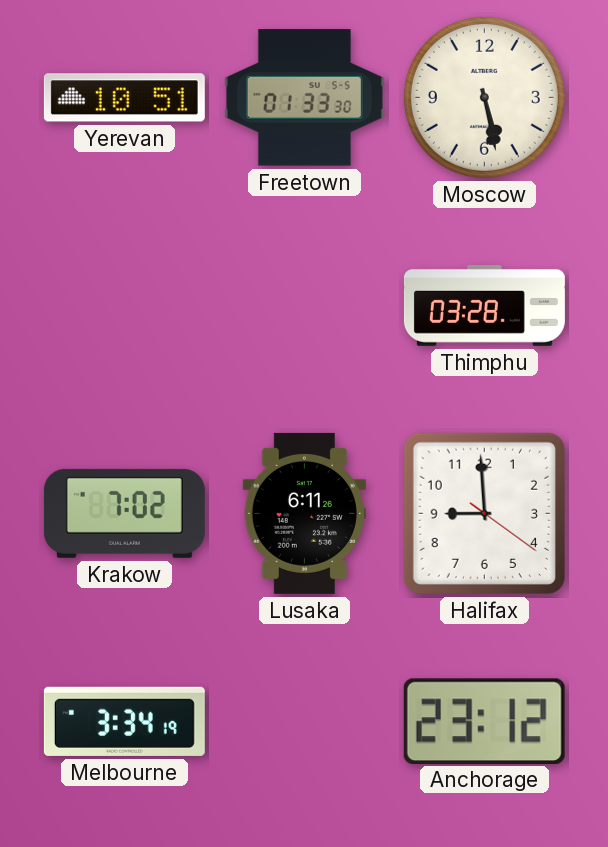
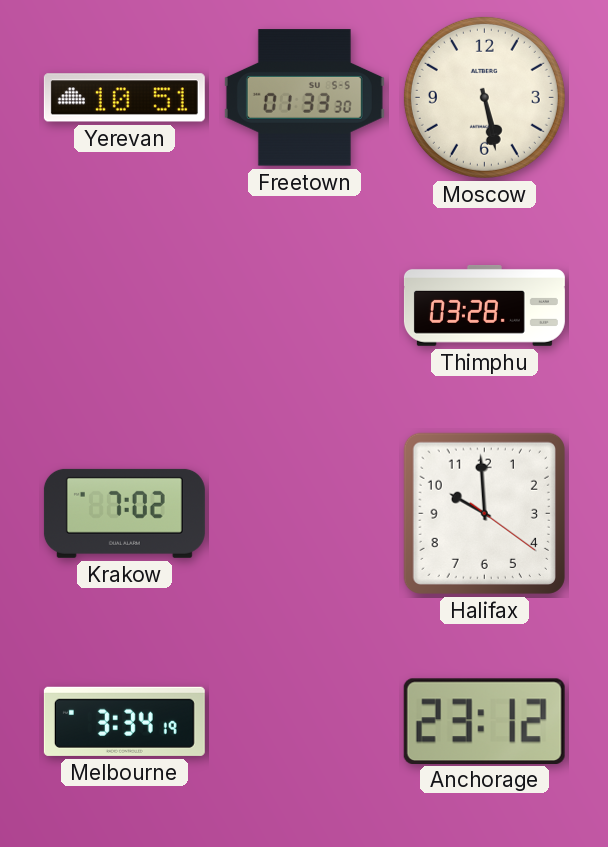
Lusaka: 6:11 -> none
Halifax: 8:59 -> 9:59
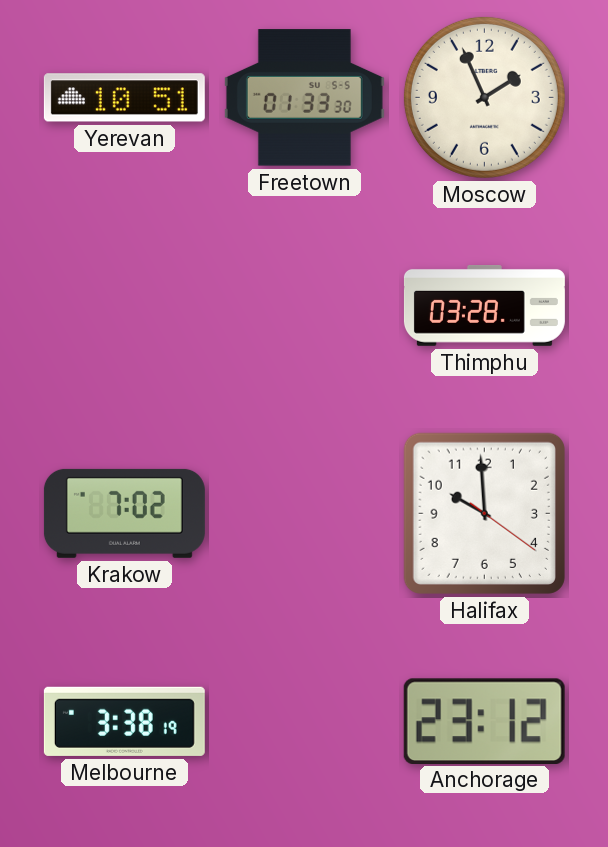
Moscow: 5:28 -> 1:56
Melbourne: 3:34 -> 3:38
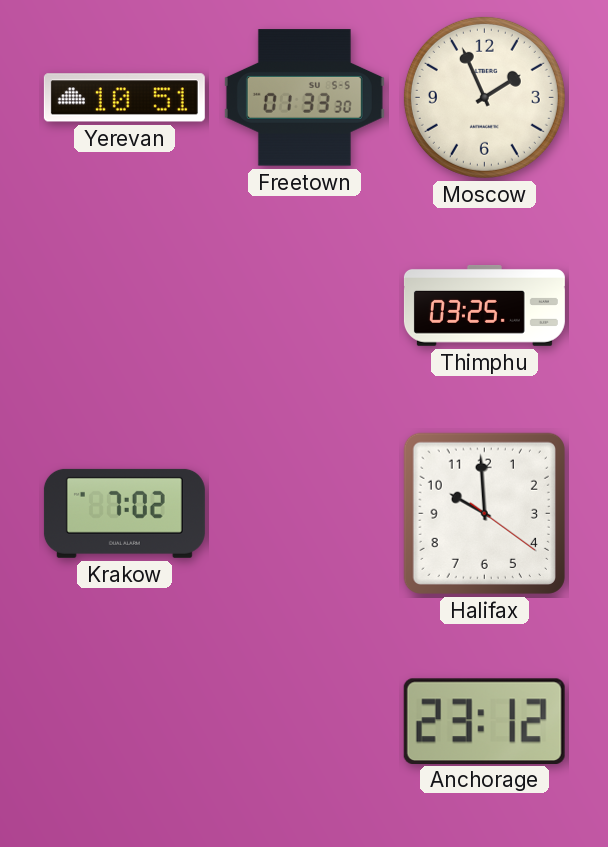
Thimphu: 03:28 -> 03:25
Melbourne: 3:38 -> none
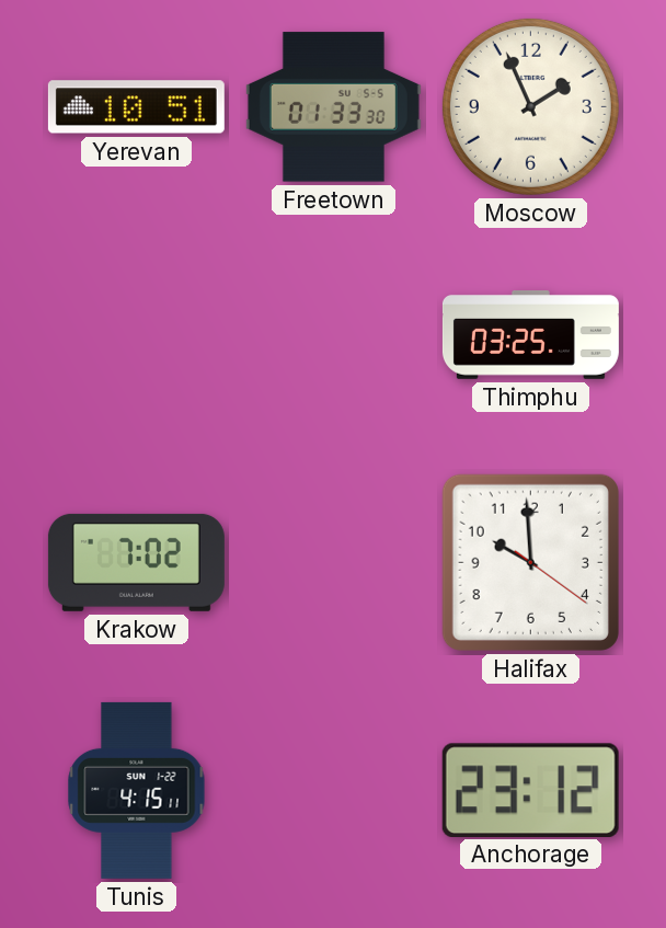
Tunis: none -> 4:15
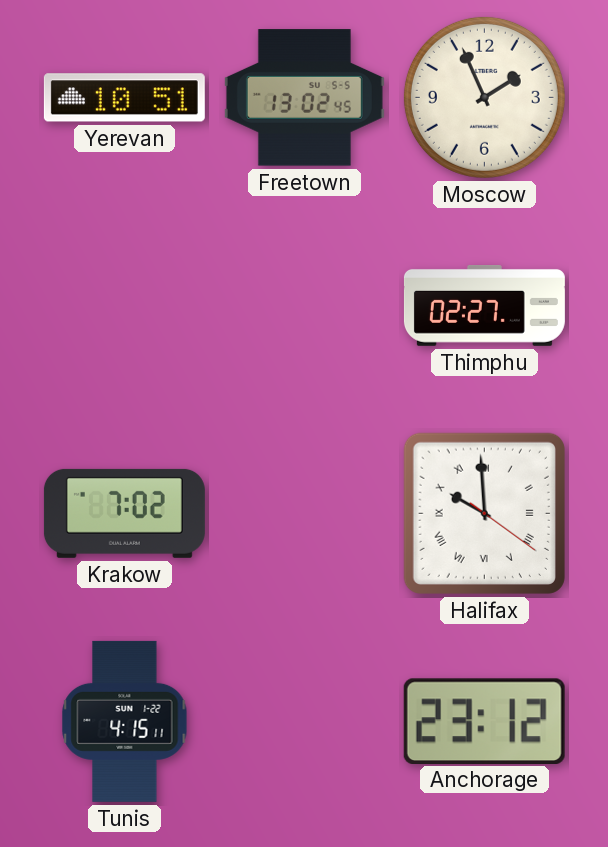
Freetown: 01:33 -> 13:02
Thimphu: 03:25 -> 02:27
Halifax numerals: Arabic -> Roman
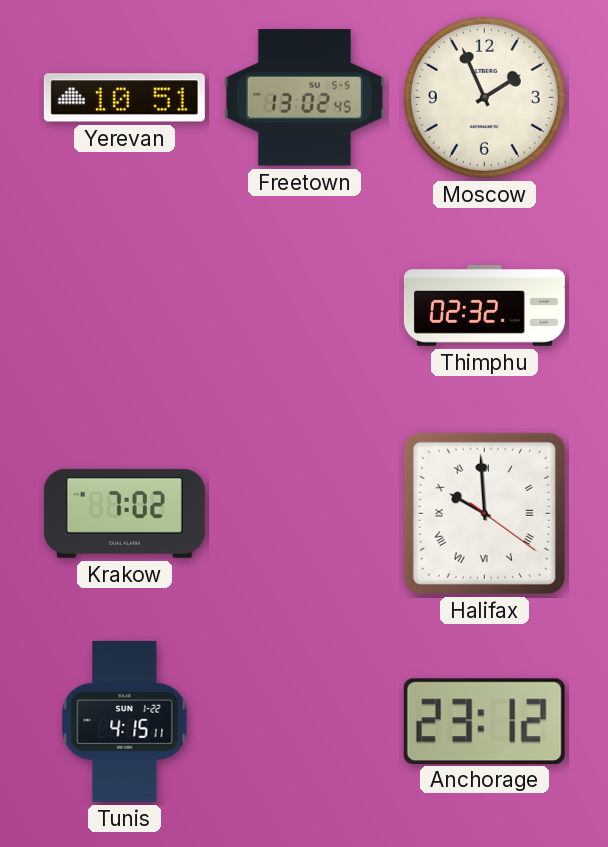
Thimphu: 02:27 -> 02:32
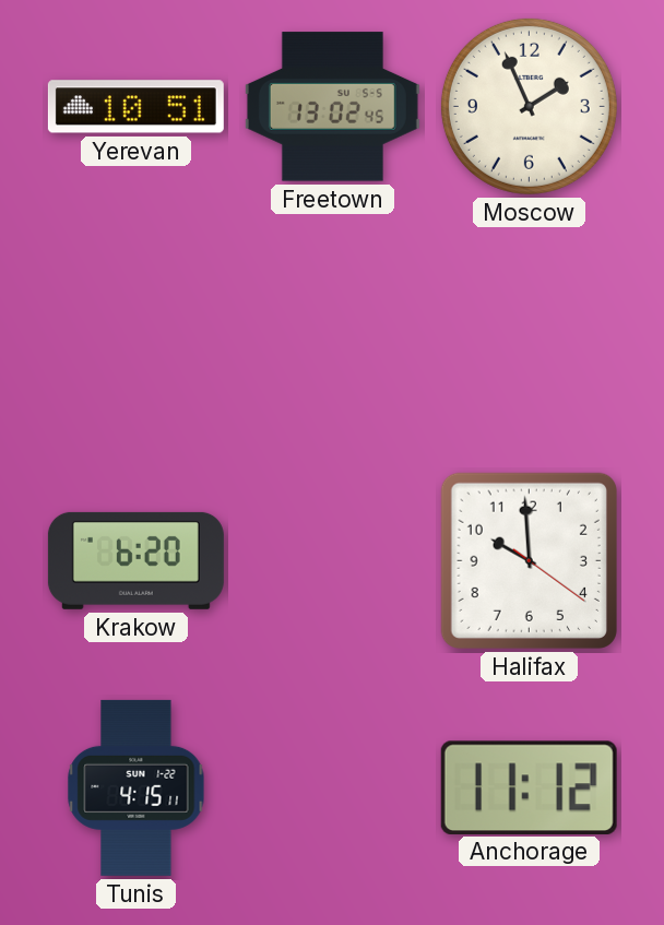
Thimphu: 02:32 -> none
Krakow: 7:02 -> 6:20
Halifax numerals: Roman -> Arabic
Anchorage: 23:12 -> 11:12
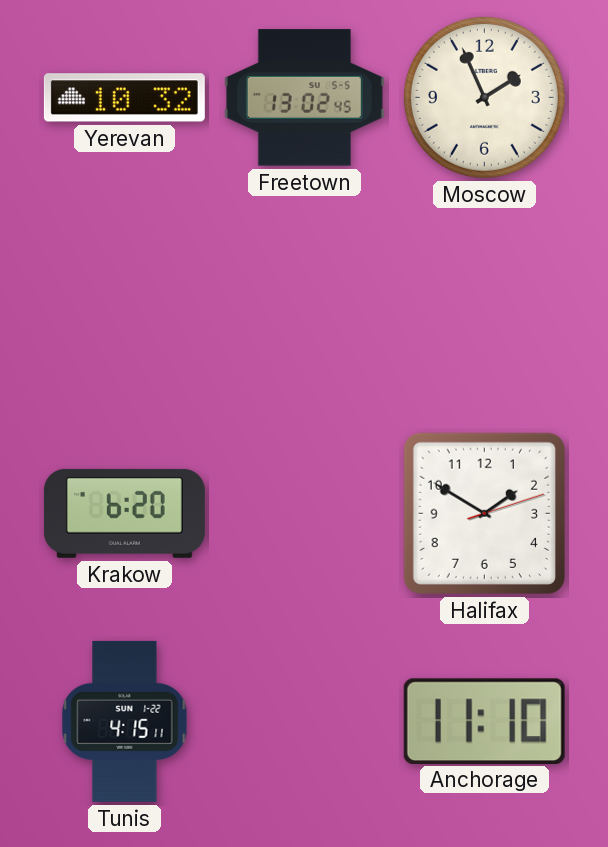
Yerevan: 10:51 -> 10:32
Halifax: 9:59 -> 1:50
Anchorage: 11:12 -> 11:10
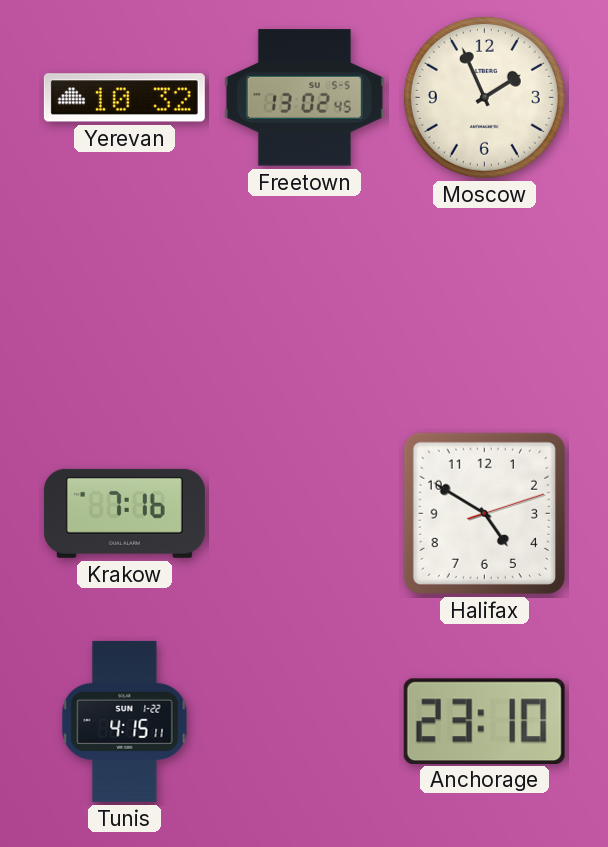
Krakow: 6:20 -> 7:16
Halifax: 1:50 -> 4:50
Anchorage: 11:10 -> 23:10
